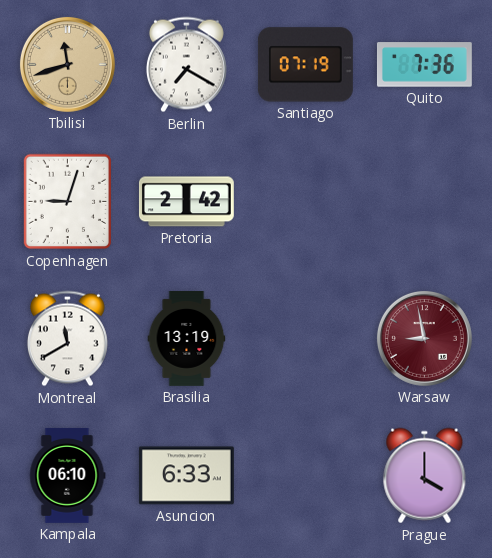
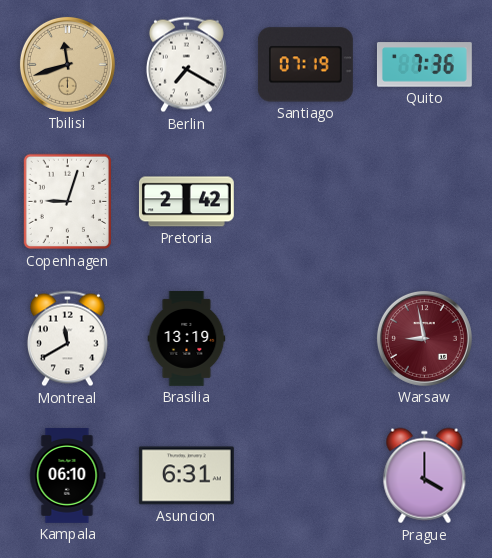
Asuncion: 6:33 -> 6:31
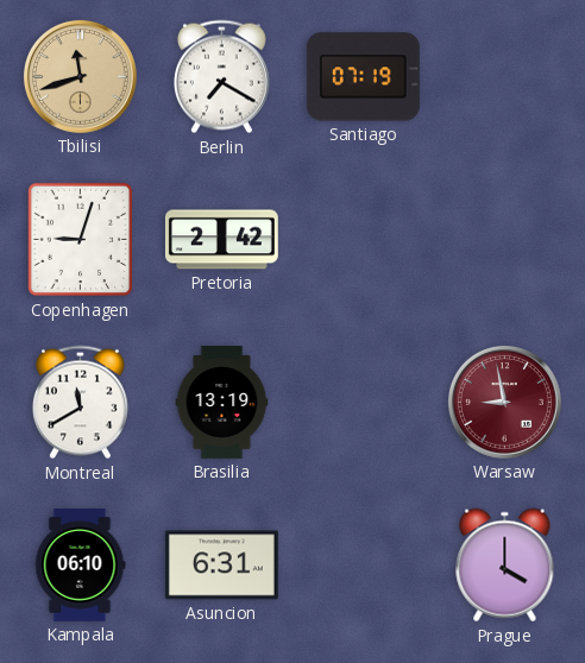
Quito: 7:36 -> none
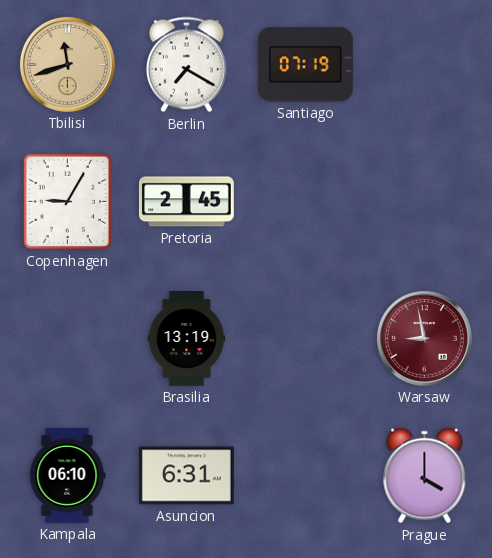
Copenhagen: 9:03 -> 9:05
Pretoria: 2:42 -> 2:45
Montreal: 11:40 -> none
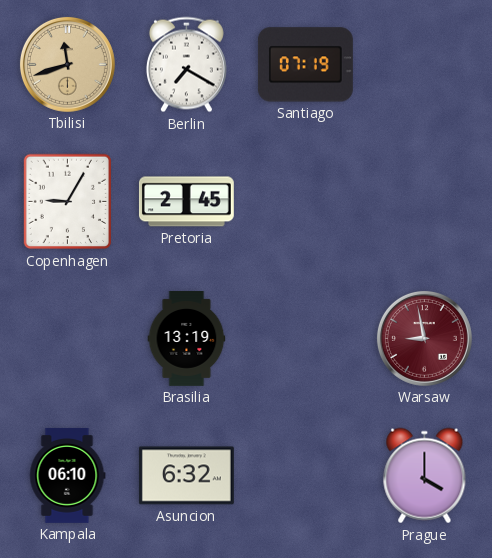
Asuncion: 6:31 -> 6:32
